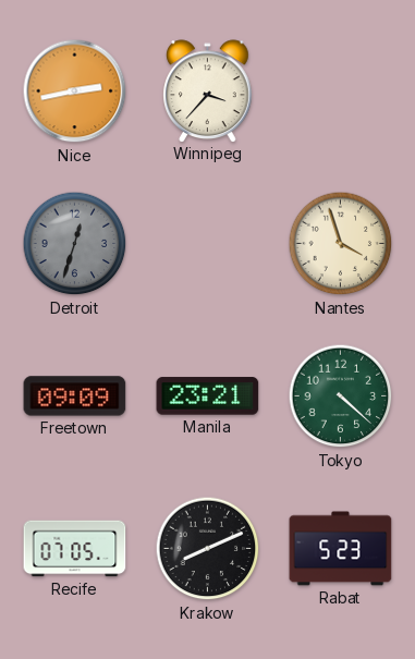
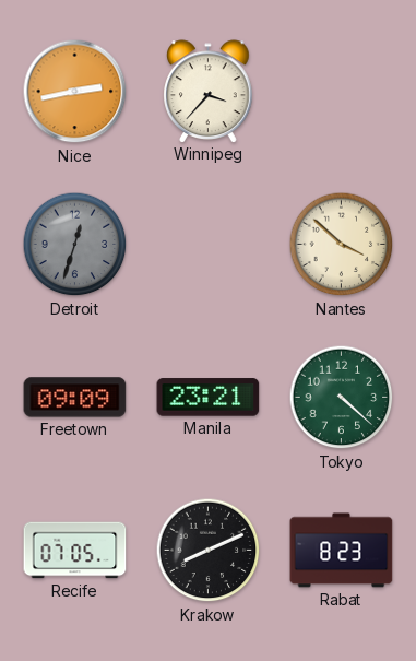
Nantes: 3:57 -> 3:52
Rabat: 5:23 -> 8:23
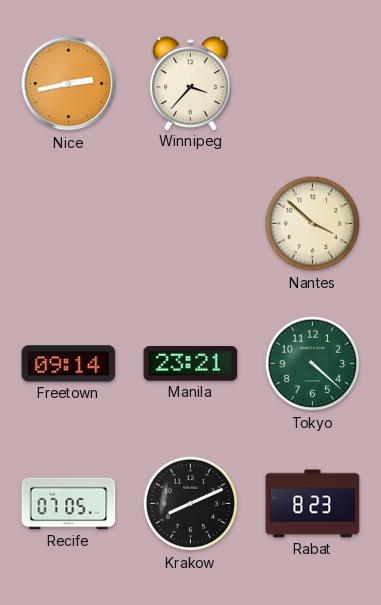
Detroit: 12:33 -> none
Freetown: 09:09 -> 09:14
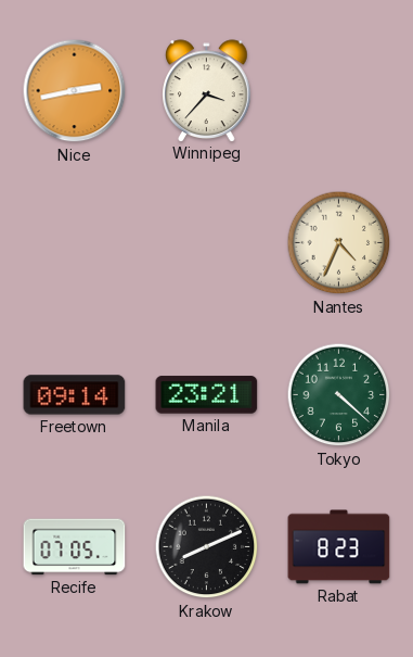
Nantes: 3:52 -> 4:34
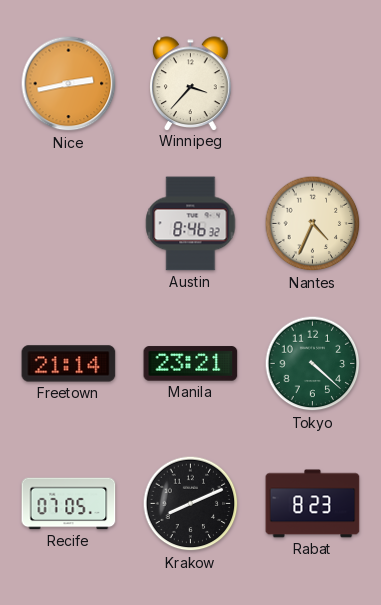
Austin: none -> 8:46
Freetown: 09:14 -> 21:14
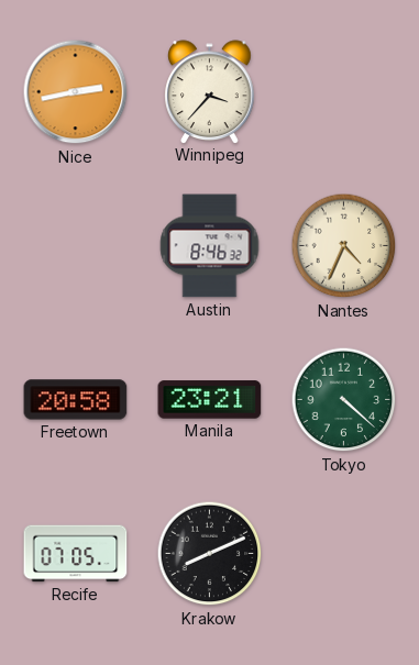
Freetown: 21:14 -> 20:58
Rabat: 8:23 -> none
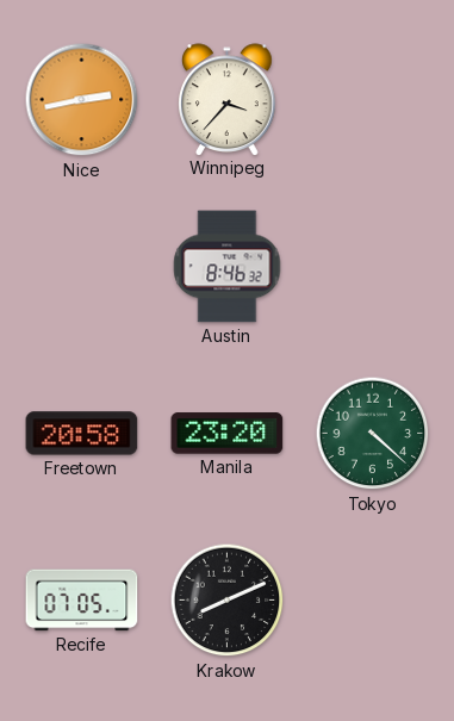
Nantes: 4:34 -> none
Manila: 23:21 -> 23:20
